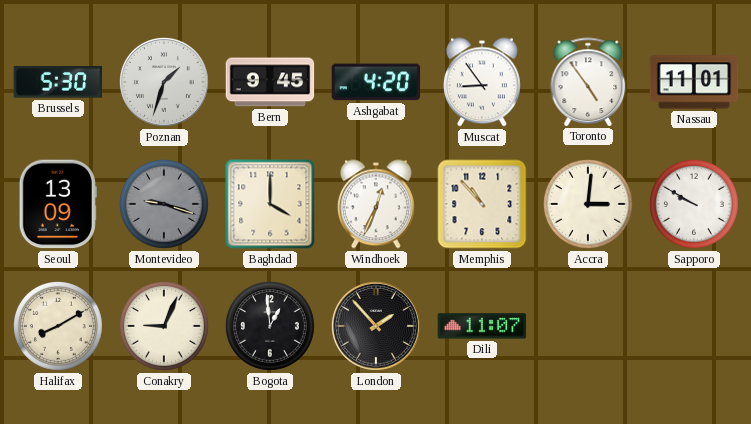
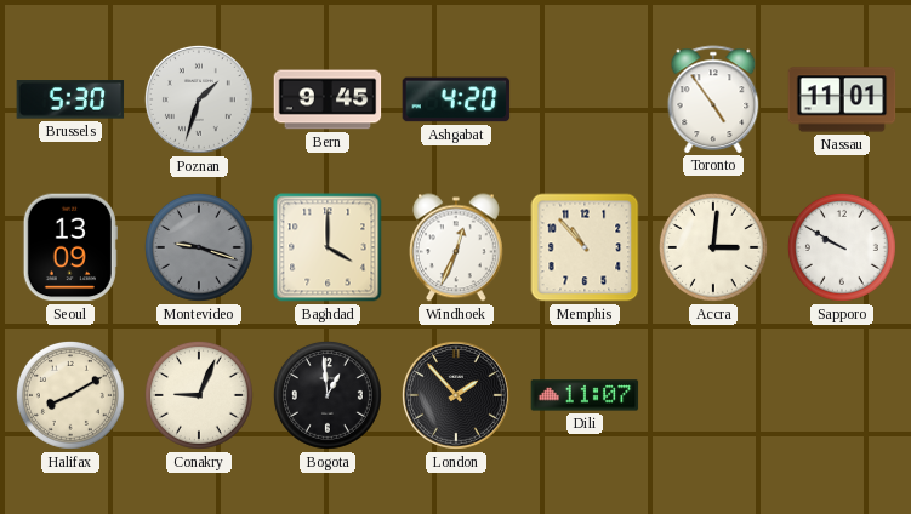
Muscat: 8:54 -> none
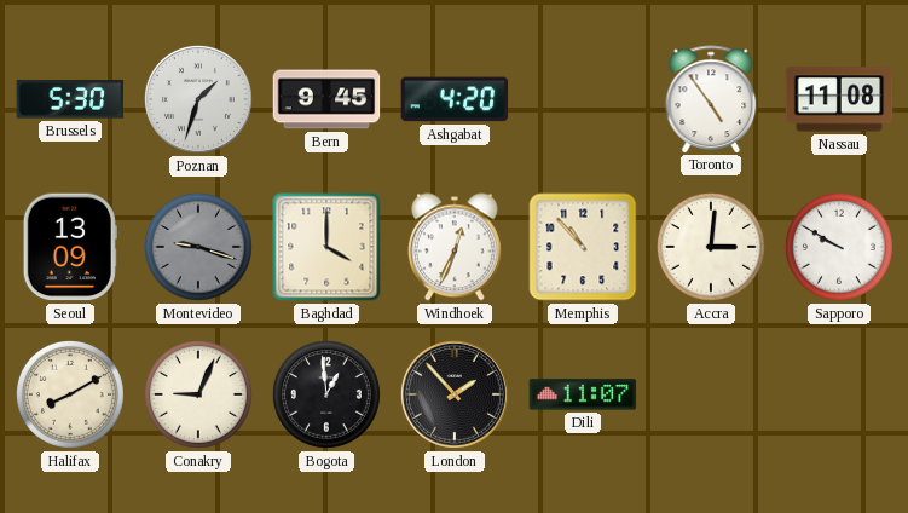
Nassau: 11:01 -> 11:08
